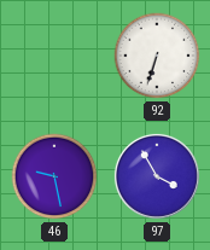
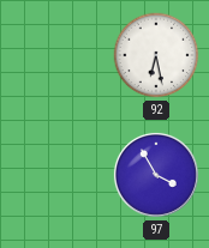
92: 6:33 -> 6:28
46: 9:28 -> none
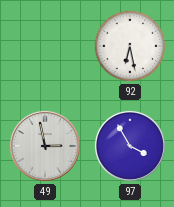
49: none -> 2:58
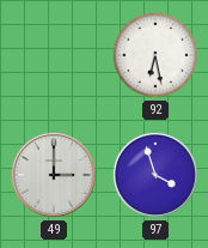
49: 2:58 -> 3:00
97: 3:55 -> 3:57
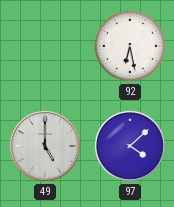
49: 3:00 -> 5:00
97: 3:57 -> 4:08
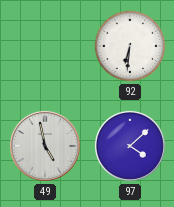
92: 6:28 -> 6:31
49: 5:00 -> 4:58
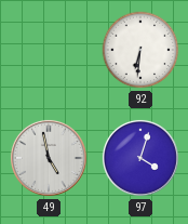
97: 4:08 -> 4:03
